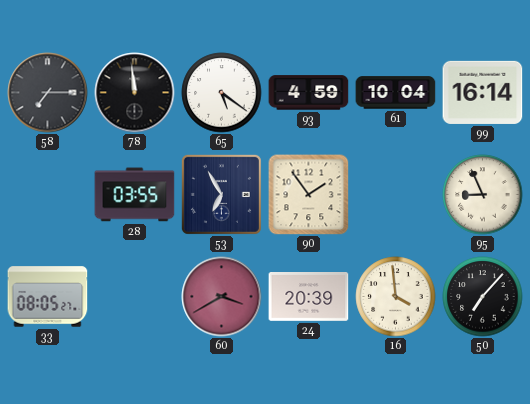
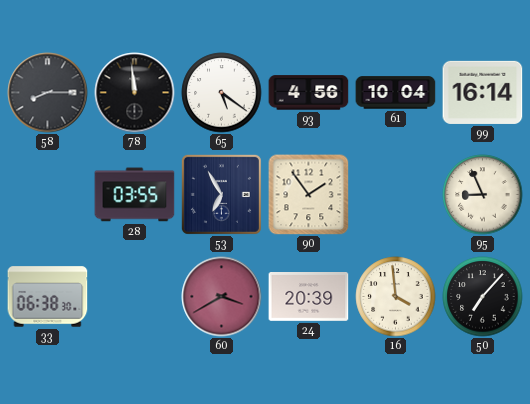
58: 7:15 -> 8:15
93: 4:59 -> 4:56
33: 08:05 -> 06:38
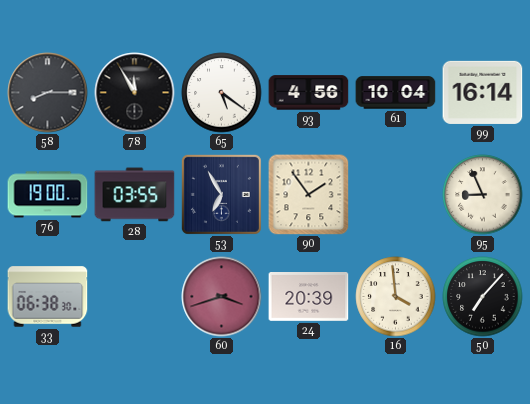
78: 11:59 -> 11:55
76: none -> 19:00
60: 3:40 -> 3:42
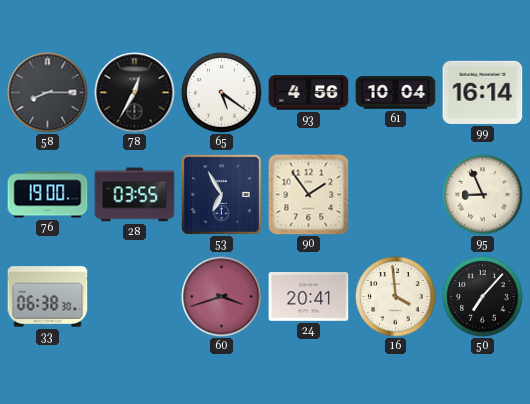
78: 11:55 -> 12:35
24: 20:39 -> 20:41
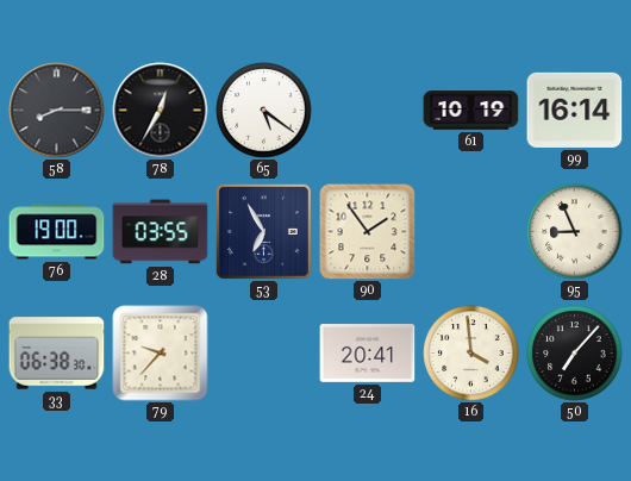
93: 4:56 -> none
61: 10:04 -> 10:19
79: none -> 9:37
60: 3:42 -> none
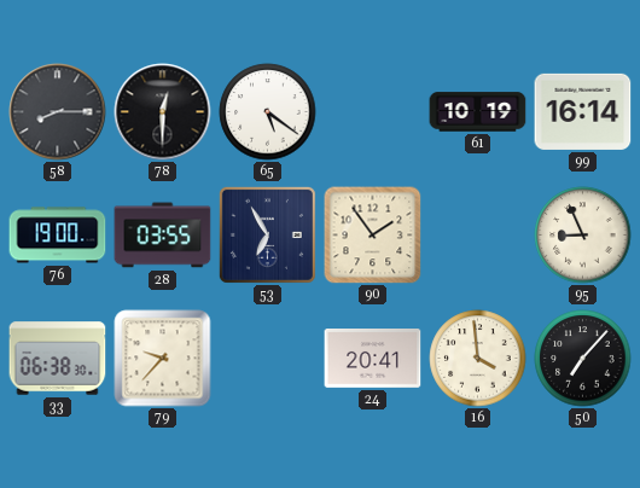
78: 12:35 -> 12:30
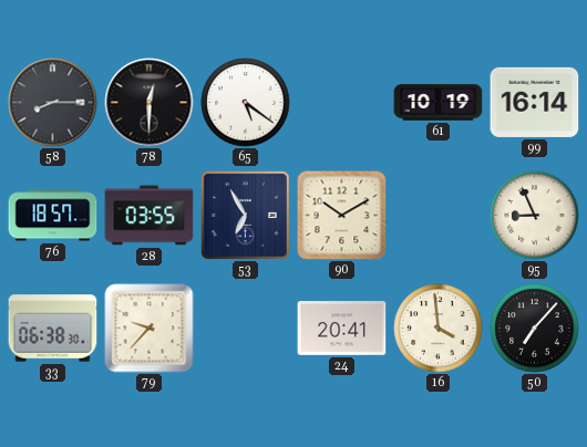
76: 19:00 -> 18:57
90: 1:54 -> 10:10
